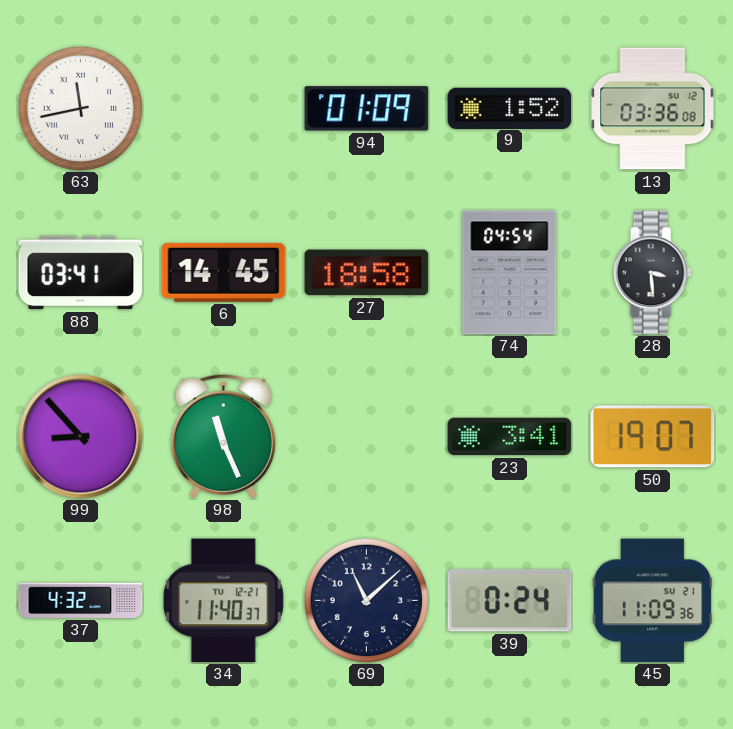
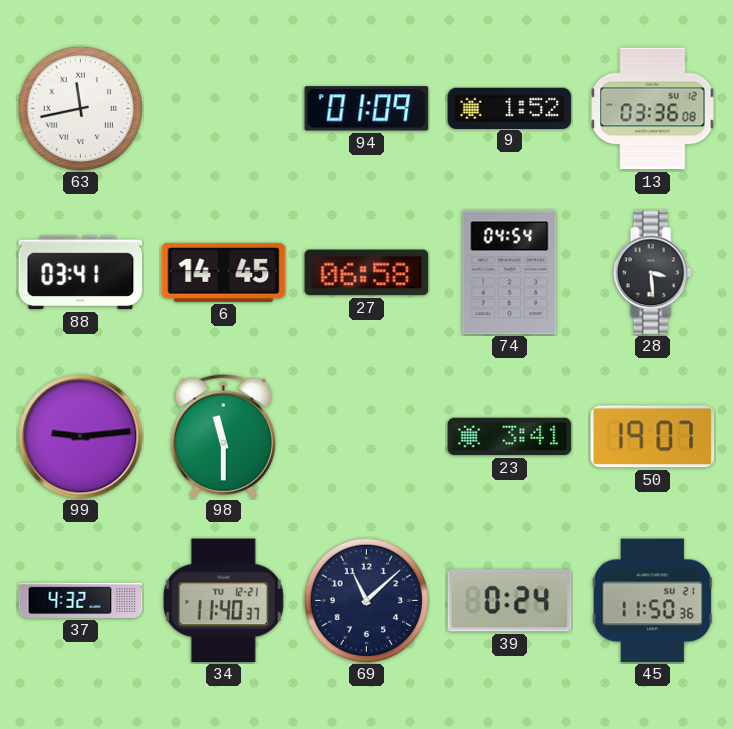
27: 18:58 -> 06:58
99: 8:53 -> 9:14
98: 11:26 -> 11:30
45: 11:09 -> 11:50
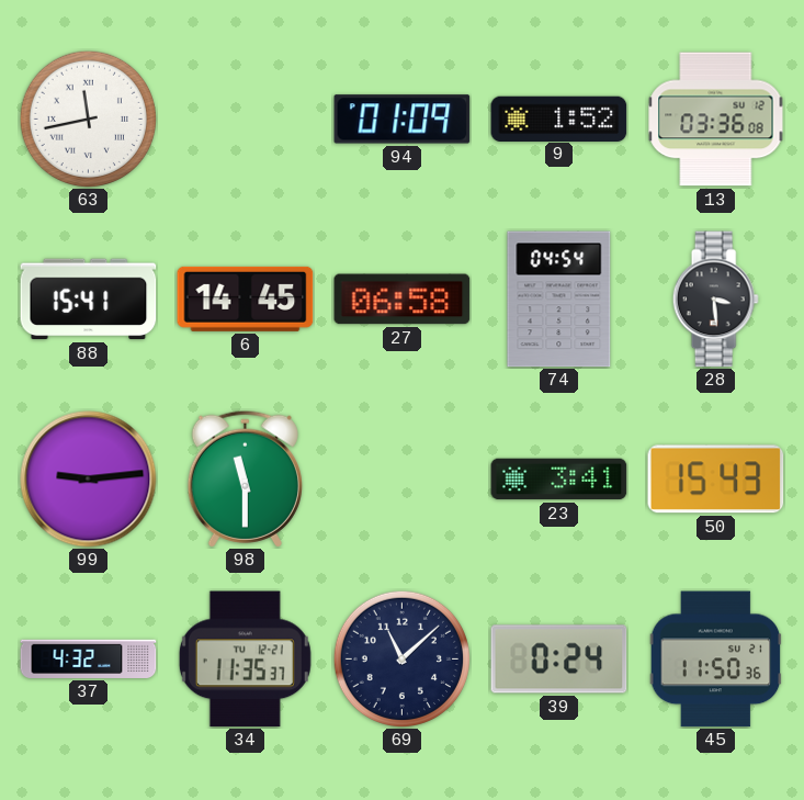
88: 03:41 -> 15:41
50: 19:07 -> 15:43
34: 11:40 -> 11:35
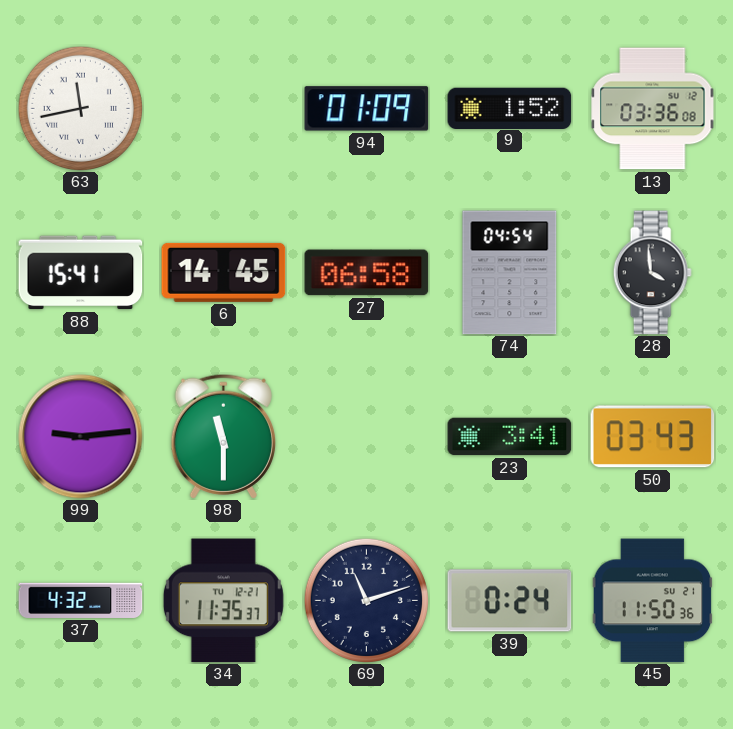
28: 3:29 -> 3:59
50: 15:43 -> 03:43
69: 11:08 -> 11:12
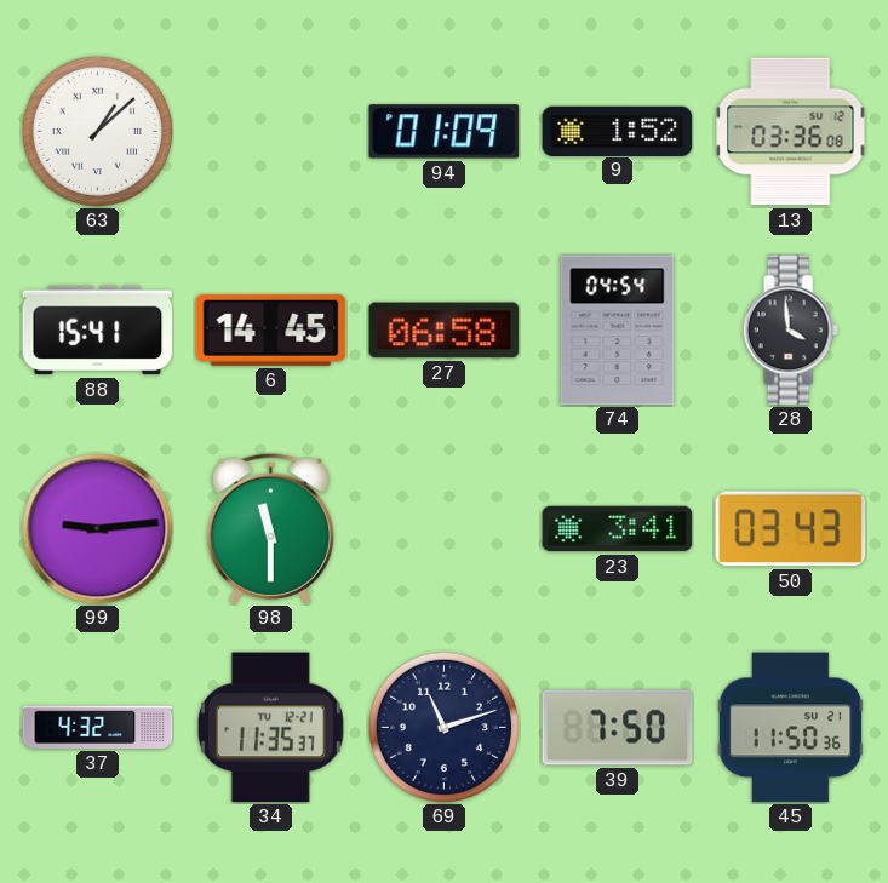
63: 11:43 -> 1:08
39: 0:24 -> 7:50
